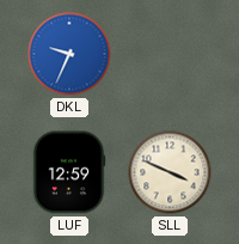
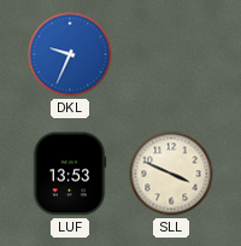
LUF: 12:59 -> 13:53
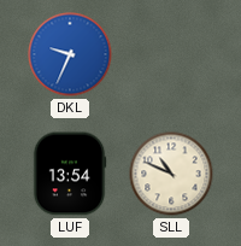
LUF: 13:53 -> 13:54
SLL: 3:49 -> 10:49
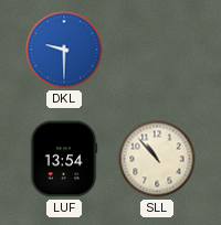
DKL: 9:34 -> 9:30
SLL: 10:49 -> 10:53
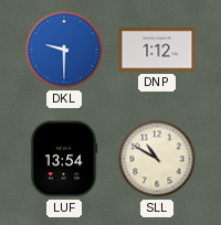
DNP: none -> 1:12
SLL: 10:53 -> 10:50
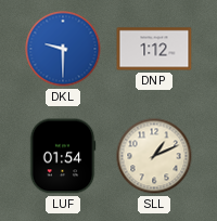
LUF: 13:54 -> 01:54
SLL: 10:50 -> 1:11
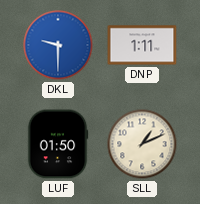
DNP: 1:12 -> 1:11
LUF: 01:54 -> 01:50
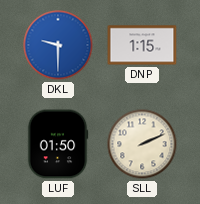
DNP: 1:11 -> 1:15
SLL: 1:11 -> 2:11
